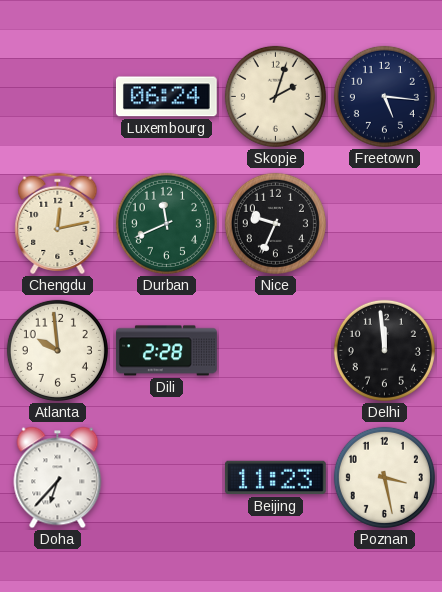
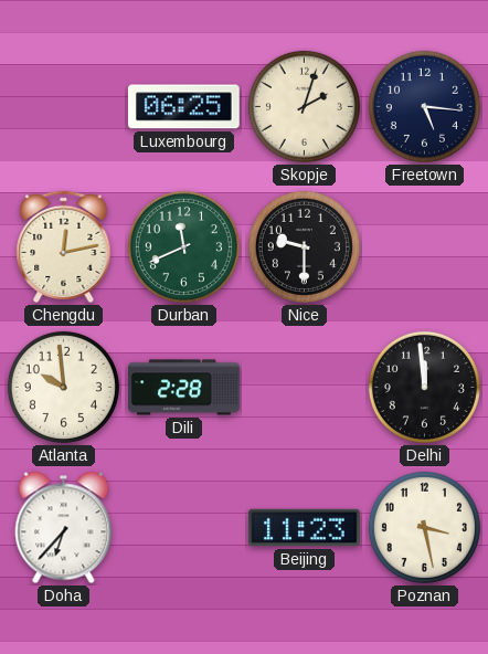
Luxembourg: 06:24 -> 06:25
Nice: 9:34 -> 9:30
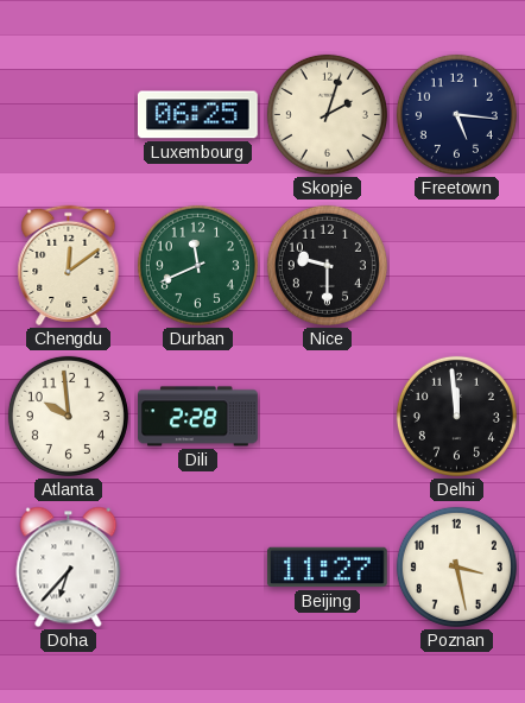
Chengdu: 12:13 -> 12:09
Beijing: 11:23 -> 11:27
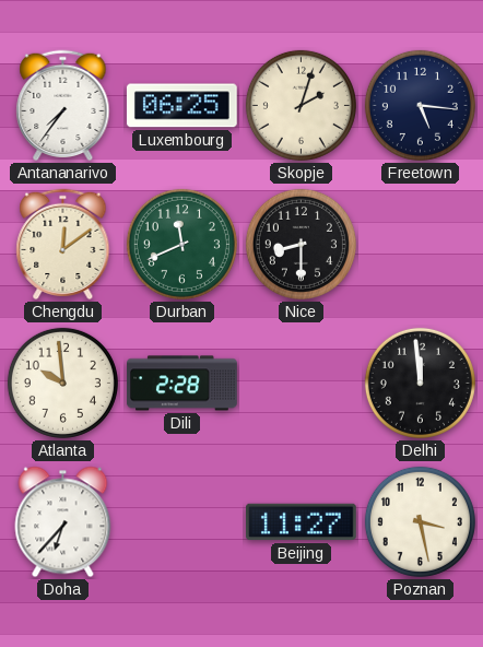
Antananarivo: none -> 7:36
Nice: 9:30 -> 8:30
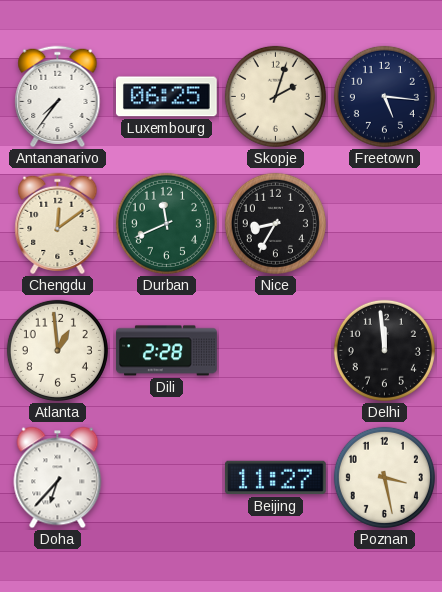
Nice: 8:30 -> 8:35
Atlanta: 9:59 -> 12:59
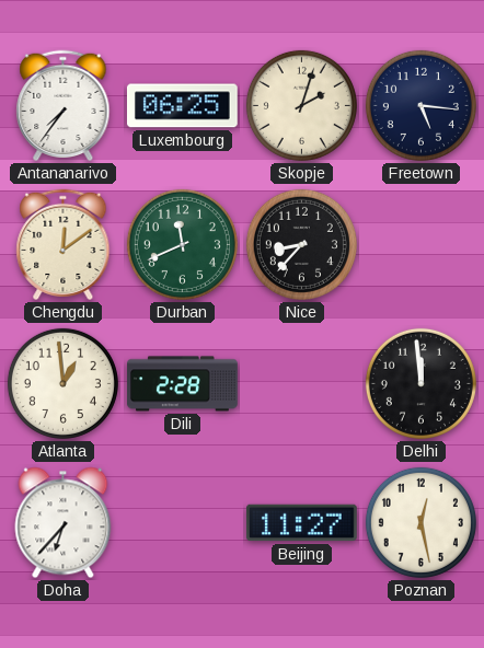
Nice: 8:35 -> 8:37
Poznan: 3:28 -> 12:28
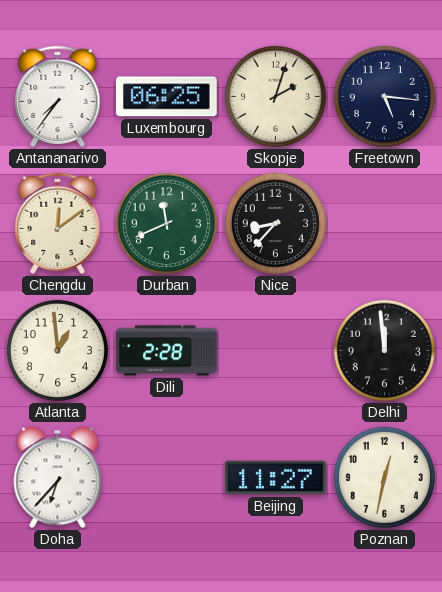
Poznan: 12:28 -> 12:32
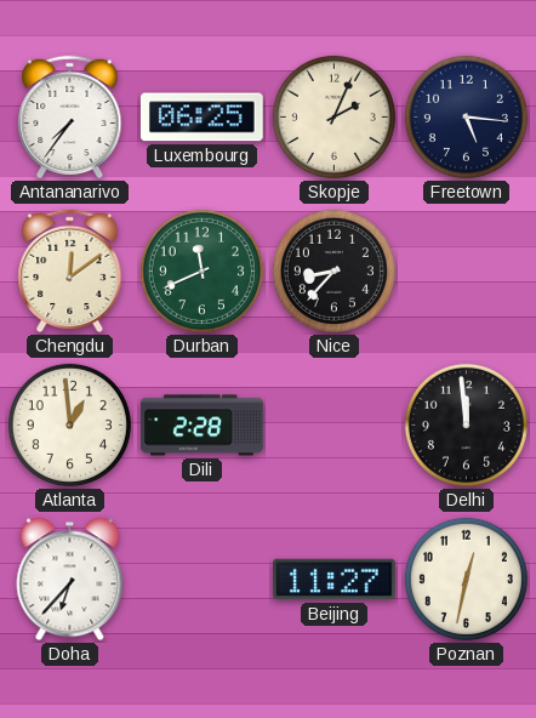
Skopje: 2:03 -> 2:04
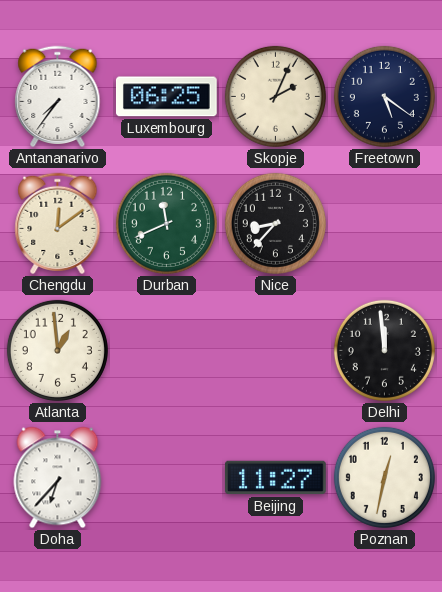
Freetown: 5:16 -> 5:21
Dili: 2:28 -> none
